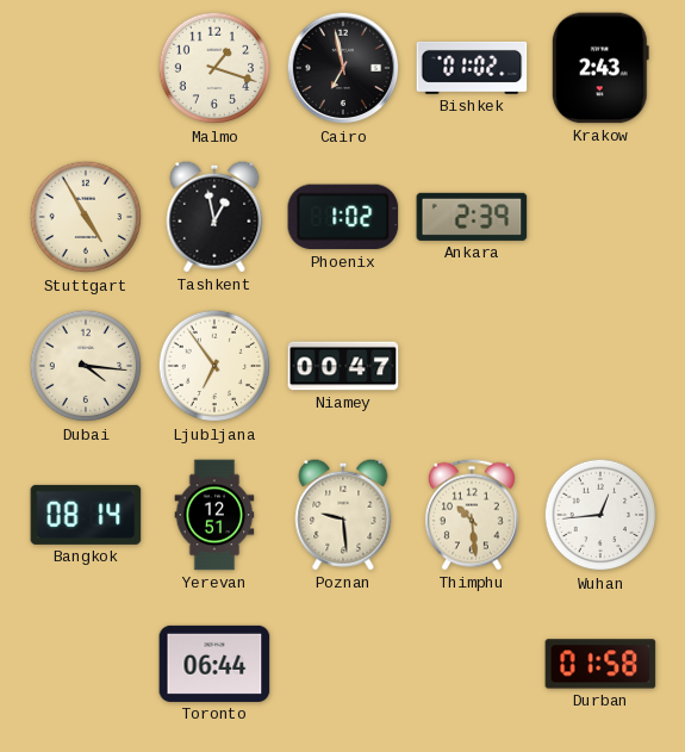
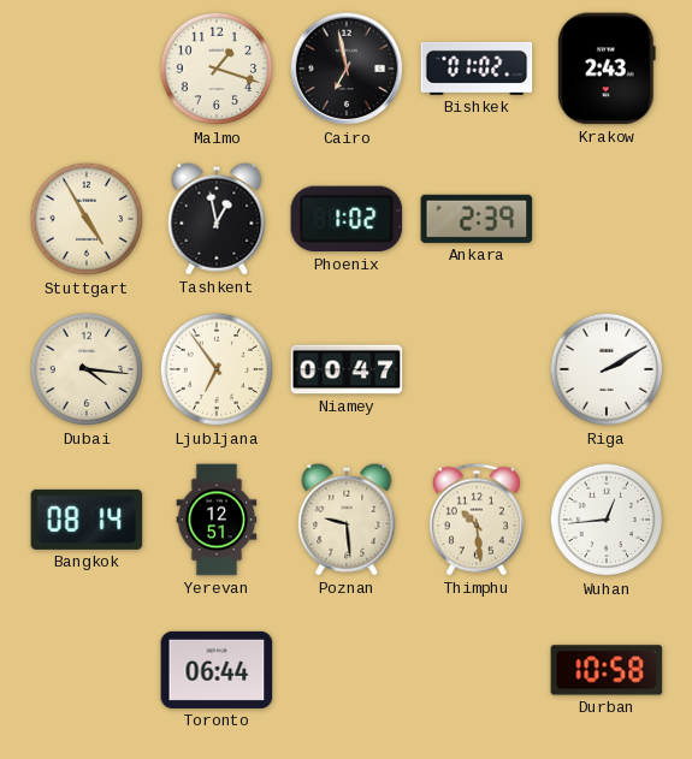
Riga: none -> 2:10
Durban: 01:58 -> 10:58
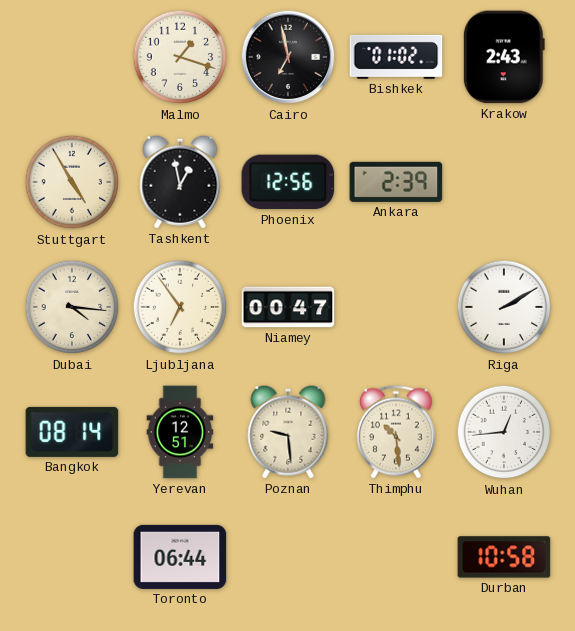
Phoenix: 1:02 -> 12:56
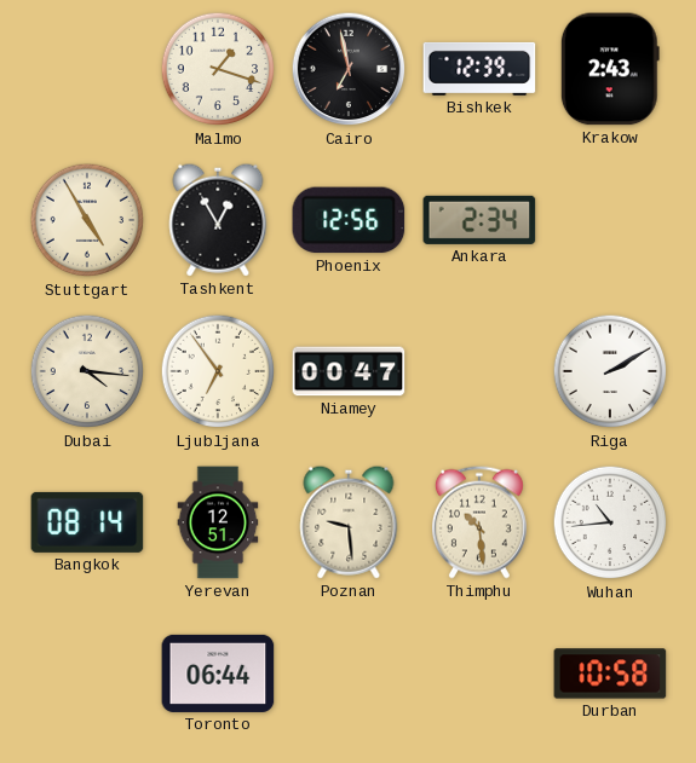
Bishkek: 01:02 -> 12:39
Tashkent: 12:58 -> 12:55
Ankara: 2:39 -> 2:34
Wuhan: 12:44 -> 10:44
